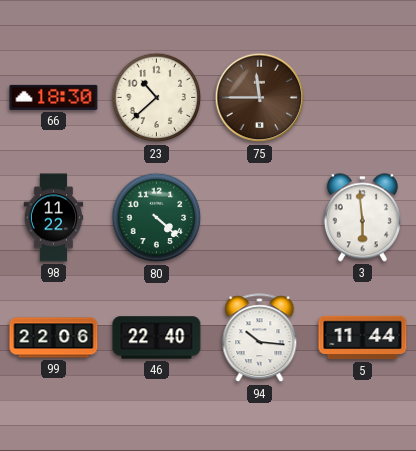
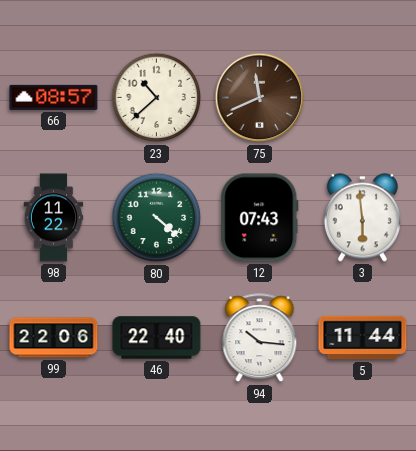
66: 18:30 -> 08:57
75: 11:45 -> 11:41
12: none -> 07:43
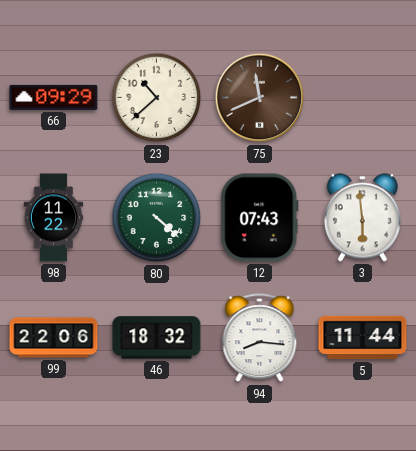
66: 08:57 -> 09:29
46: 22:40 -> 18:32
94: 10:16 -> 8:16
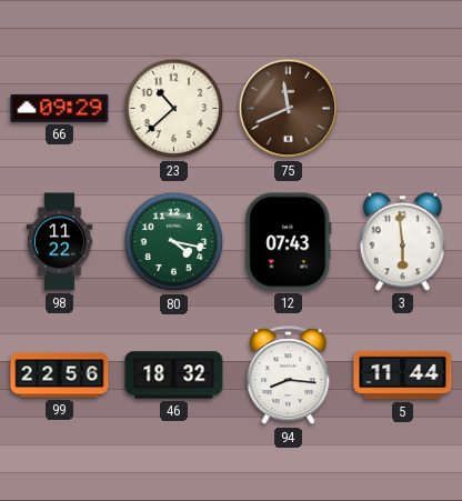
80: 4:22 -> 4:17
99: 22:06 -> 22:56
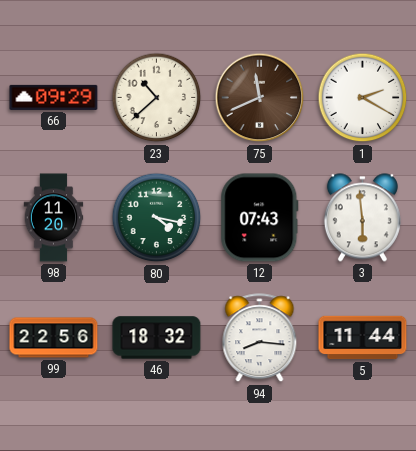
1: none -> 2:20
98: 11:22 -> 11:20
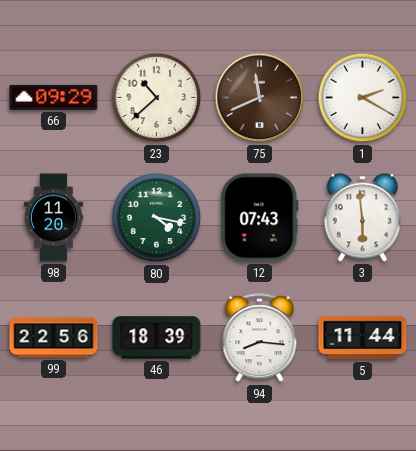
46: 18:32 -> 18:39
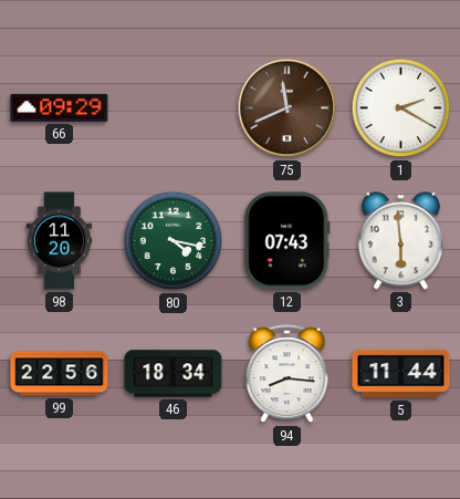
23: 10:38 -> none
46: 18:39 -> 18:34
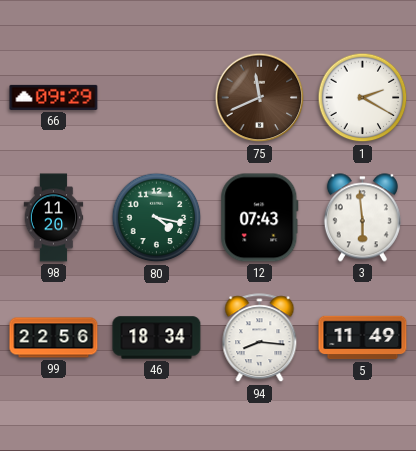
5: 11:44 -> 11:49
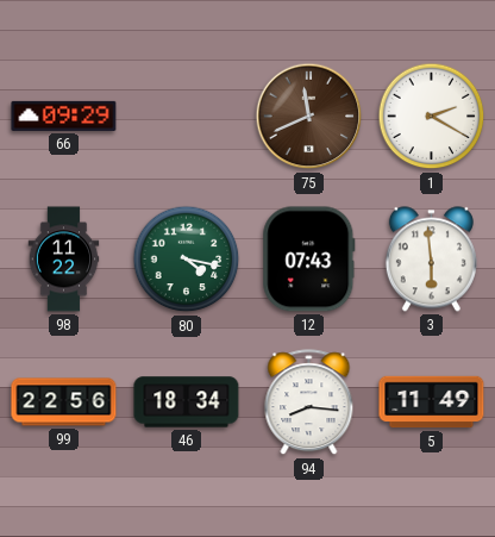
98: 11:20 -> 11:22
